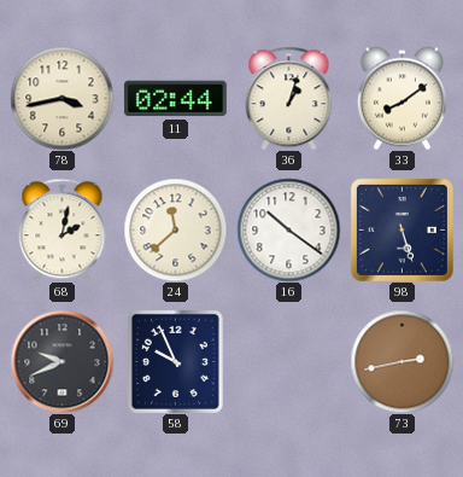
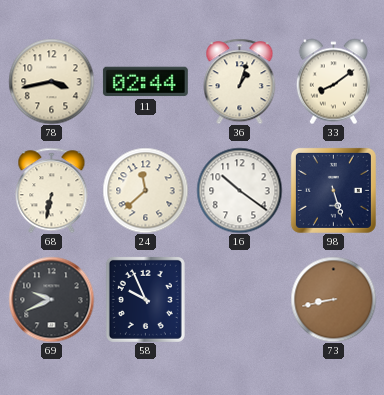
68: 2:02 -> 6:32
73: 2:43 -> 8:43
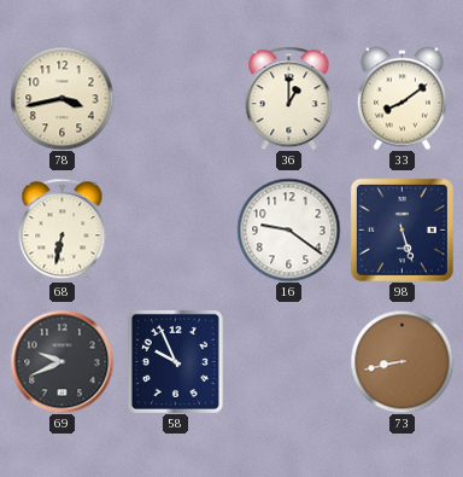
11: 02:44 -> none
36: 1:03 -> 1:00
24: 11:38 -> none
16: 10:21 -> 9:21
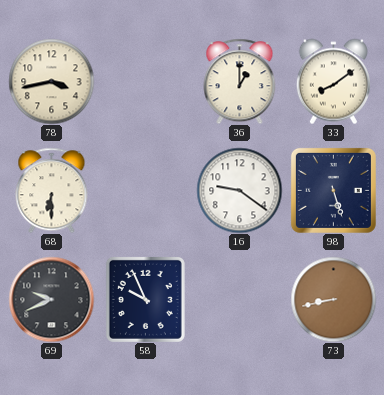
68: 6:32 -> 6:30
